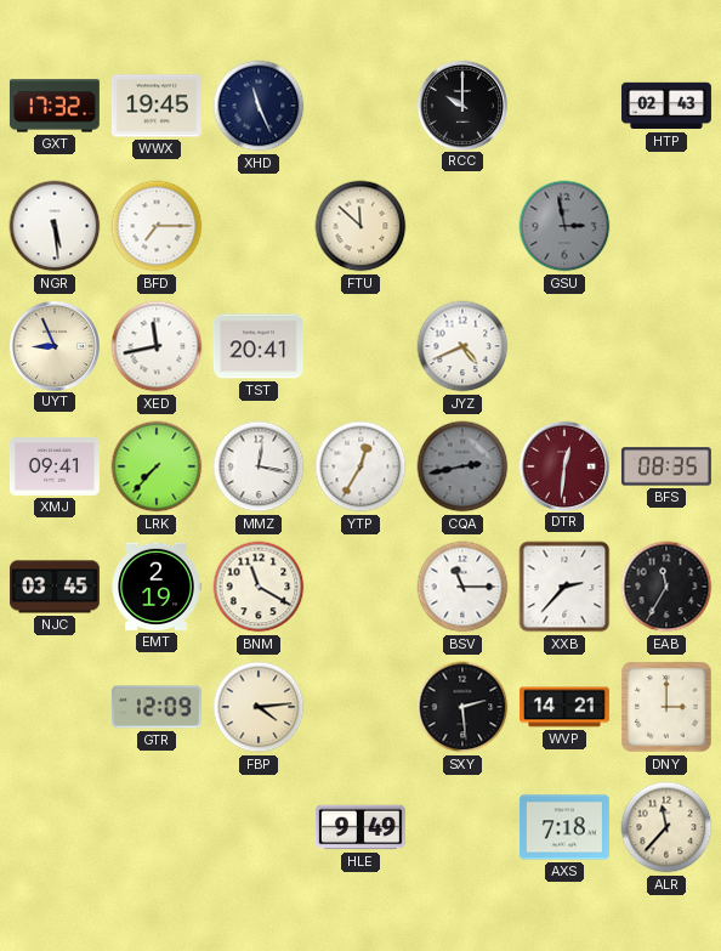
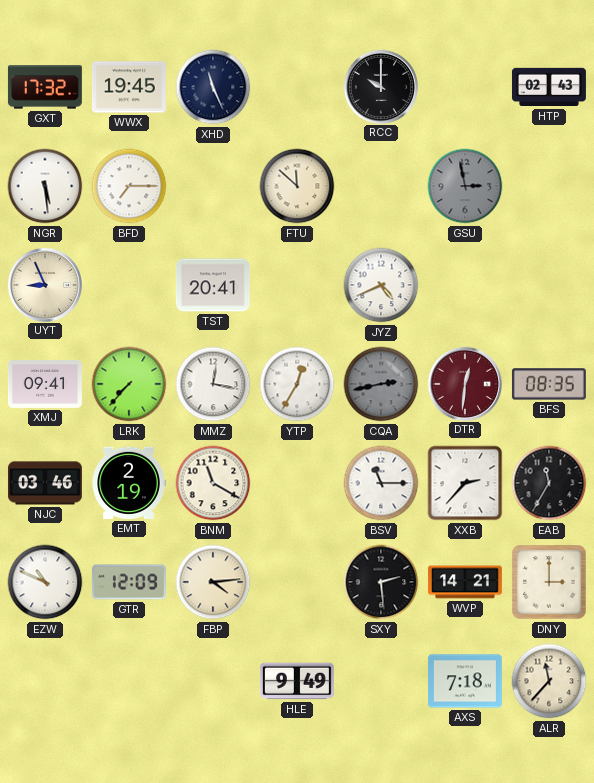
XED: 11:43 -> none
NJC: 03:45 -> 03:46
EZW: none -> 10:49
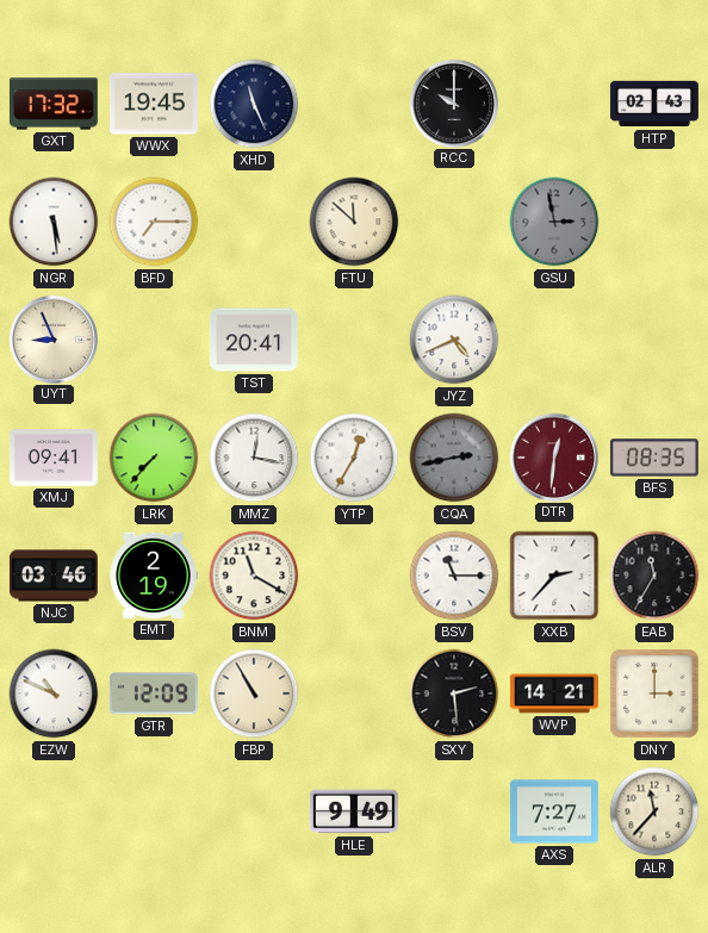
FBP: 4:14 -> 10:55
AXS: 7:18 -> 7:27
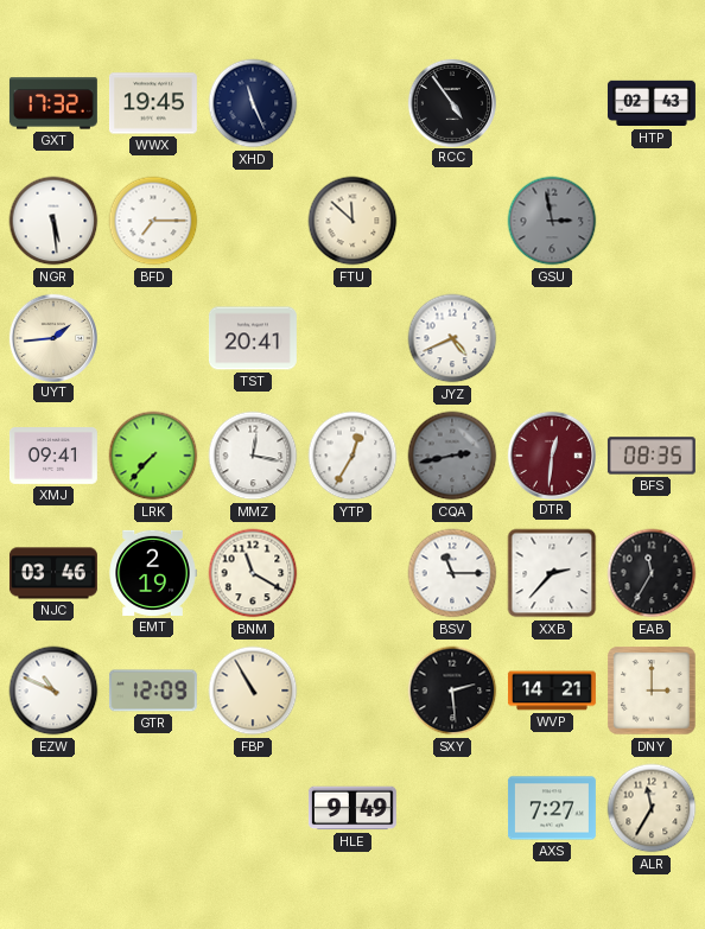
RCC: 10:00 -> 4:54
UYT: 8:56 -> 1:44
ALR: 11:37 -> 11:35
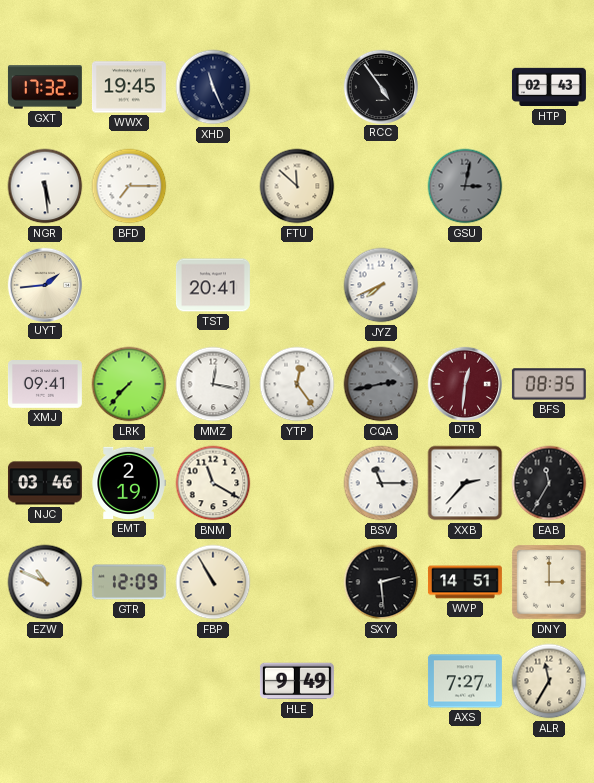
GSU: 2:58 -> 3:02
JYZ: 4:41 -> 7:41
YTP: 12:35 -> 12:24
WVP: 14:21 -> 14:51
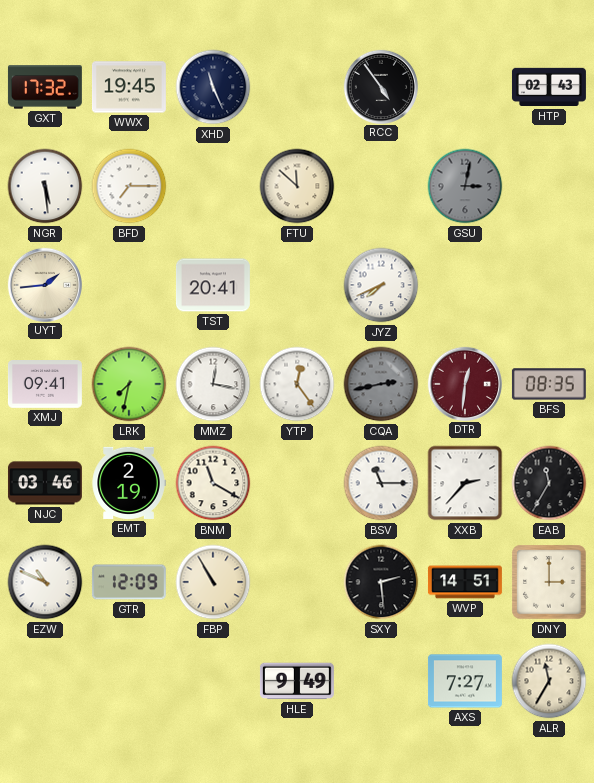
LRK: 7:37 -> 7:32
